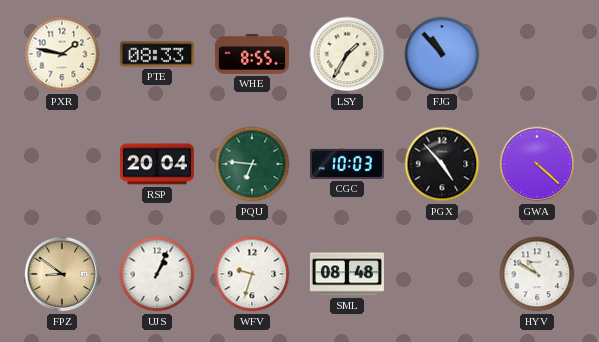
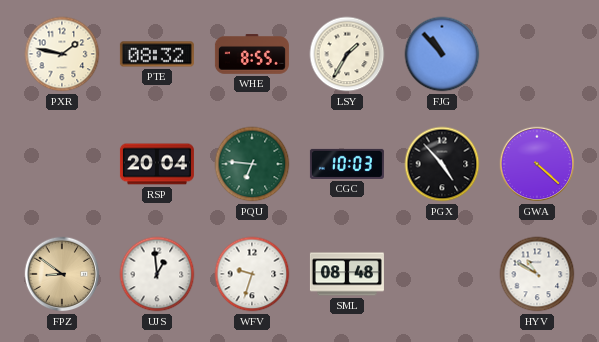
PTE: 08:33 -> 08:32
UJS: 1:04 -> 12:59
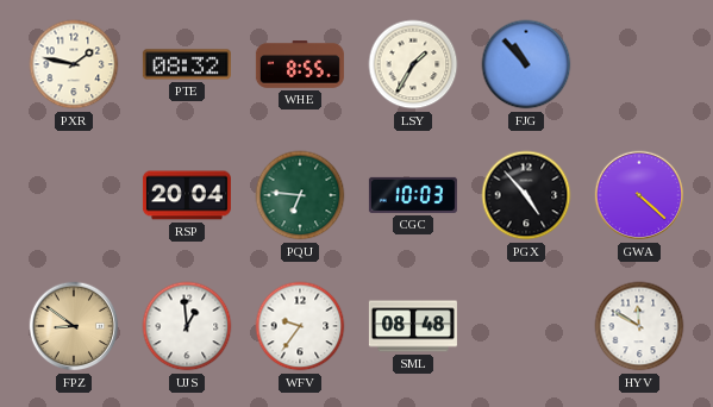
WFV: 9:33 -> 9:36
HYV: 10:50 -> 11:50
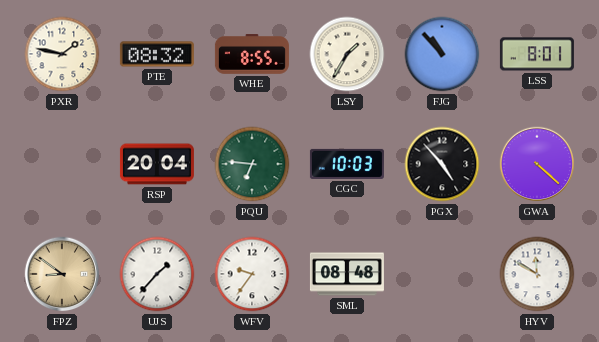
LSS: none -> 8:01
UJS: 12:59 -> 1:37
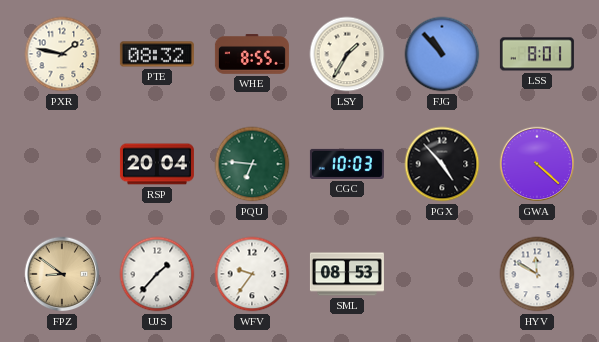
SML: 08:48 -> 08:53
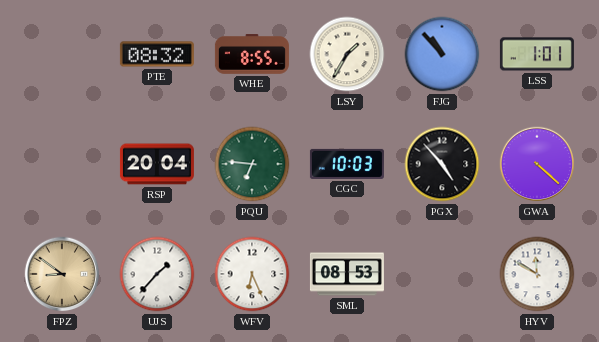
PXR: 1:47 -> none
LSS: 8:01 -> 1:01
WFV: 9:36 -> 6:26
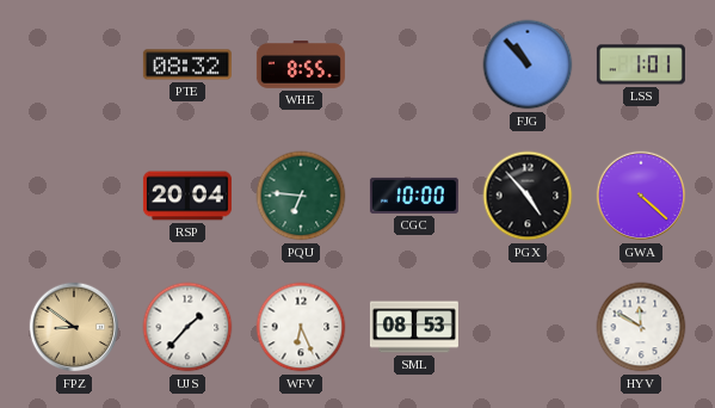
LSY: 1:35 -> none
CGC: 10:03 -> 10:00
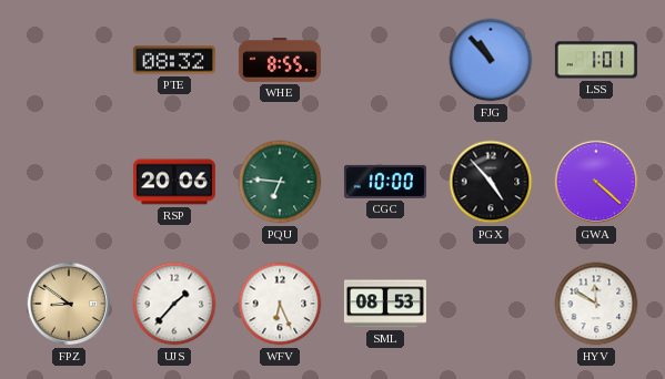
RSP: 20:04 -> 20:06
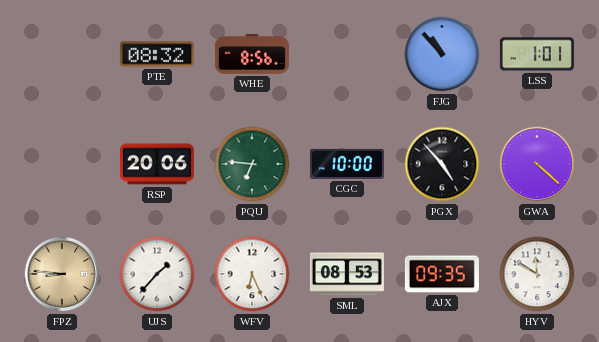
WHE: 8:55 -> 8:56
FPZ: 8:51 -> 8:46
AJX: none -> 09:35
